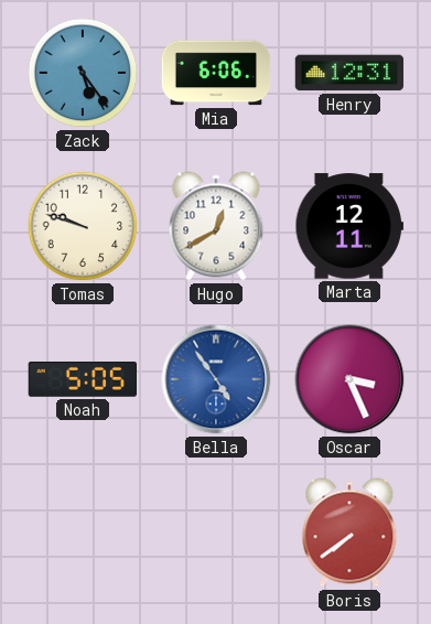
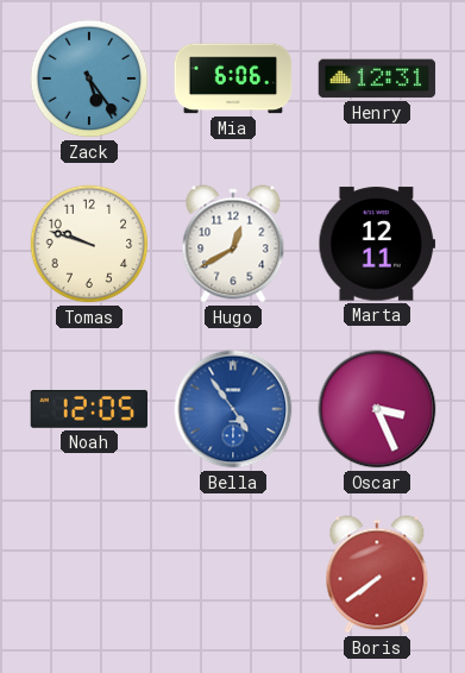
Noah: 5:05 -> 12:05
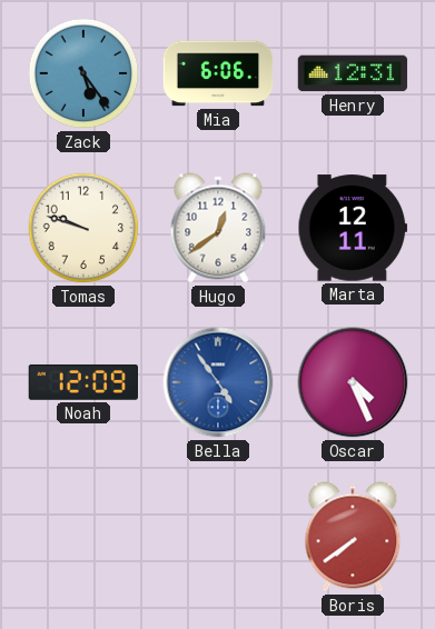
Hugo: 12:40 -> 12:39
Noah: 12:05 -> 12:09
Oscar: 3:26 -> 4:26
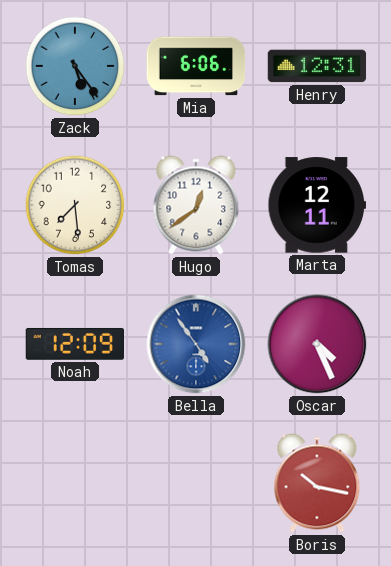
Tomas: 9:48 -> 7:29
Boris: 7:39 -> 10:17
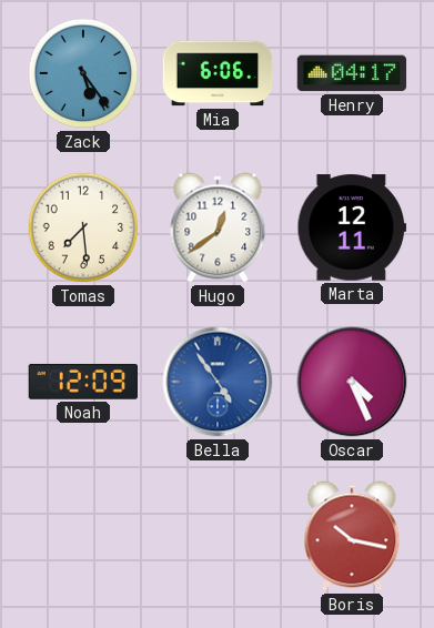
Henry: 12:31 -> 04:17
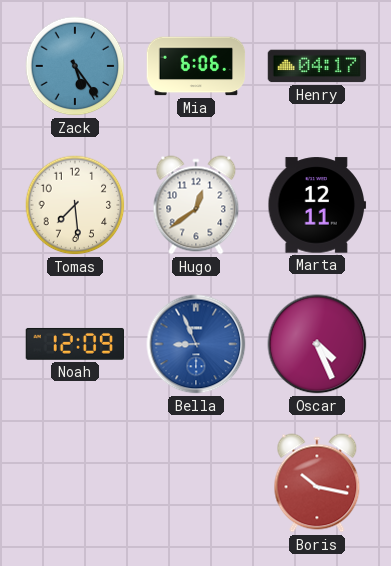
Bella: 4:54 -> 8:56
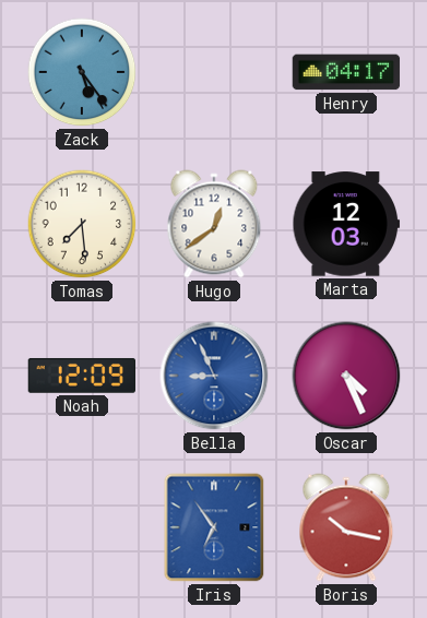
Mia: 6:06 -> none
Marta: 12:11 -> 12:03
Iris: none -> 6:54
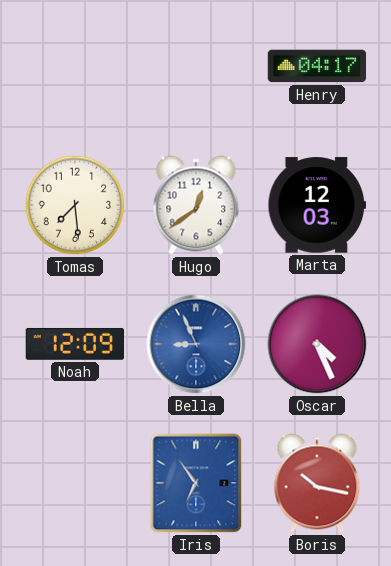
Zack: 5:24 -> none
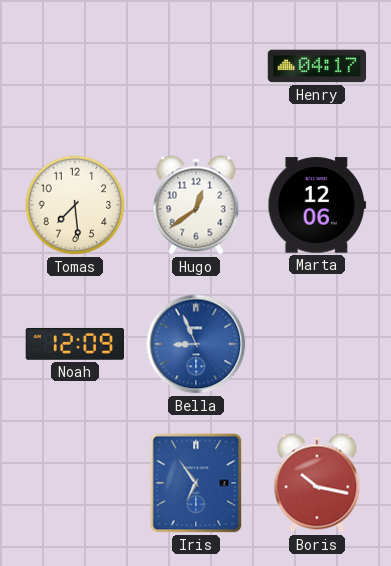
Marta: 12:03 -> 12:06
Oscar: 4:26 -> none
